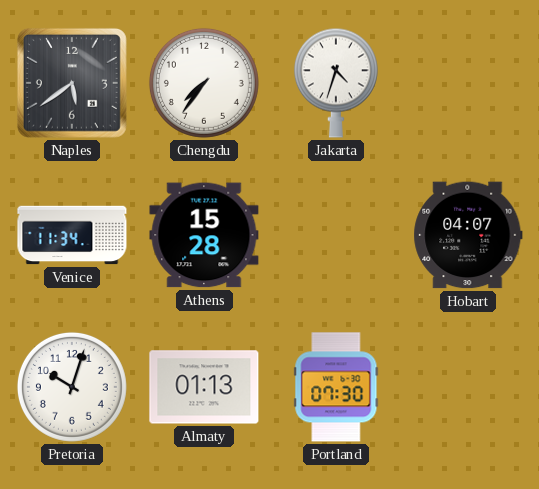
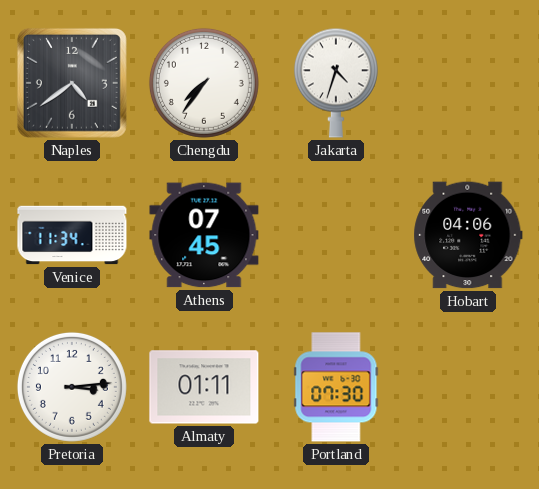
Naples: 5:39 -> 4:39
Athens: 15:28 -> 07:45
Hobart: 04:07 -> 04:06
Pretoria: 10:03 -> 3:14
Almaty: 01:13 -> 01:11
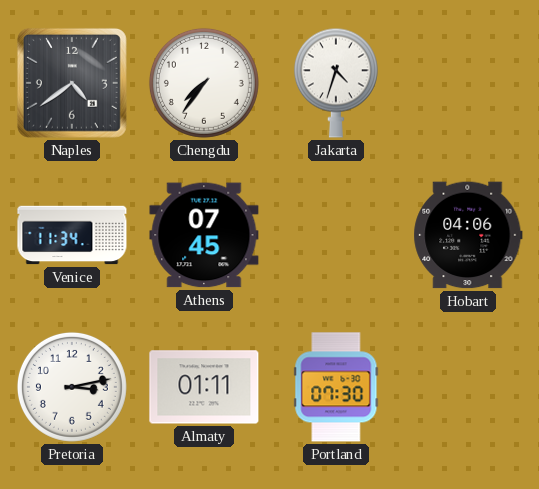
Pretoria: 3:14 -> 3:13
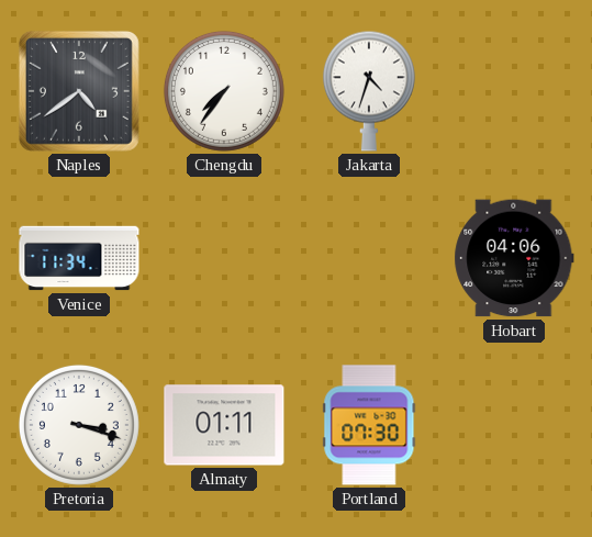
Athens: 07:45 -> none
Pretoria: 3:13 -> 3:18
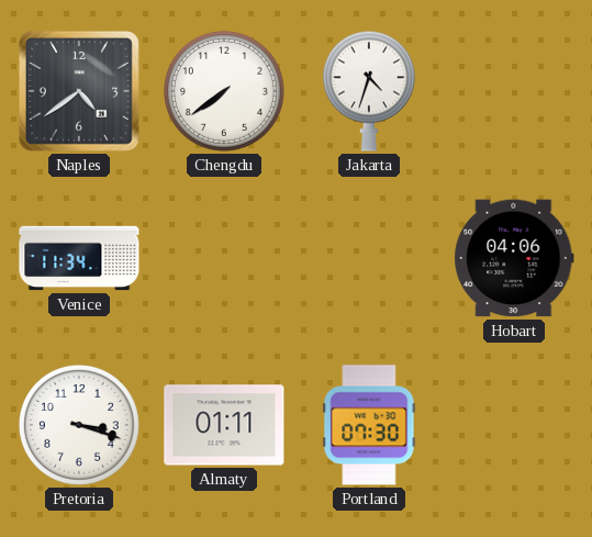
Chengdu: 7:36 -> 7:39
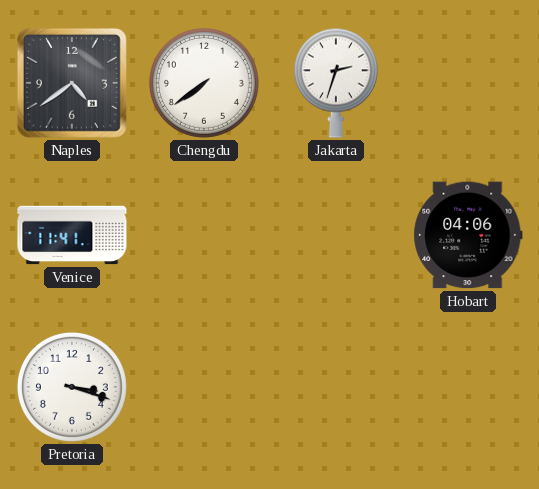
Jakarta: 4:33 -> 2:33
Venice: 11:34 -> 11:41
Almaty: 01:11 -> none
Portland: 07:30 -> none
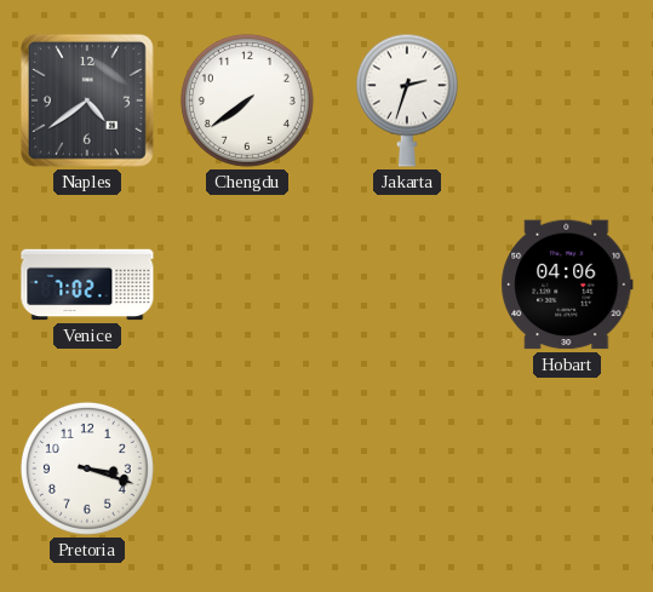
Venice: 11:41 -> 7:02
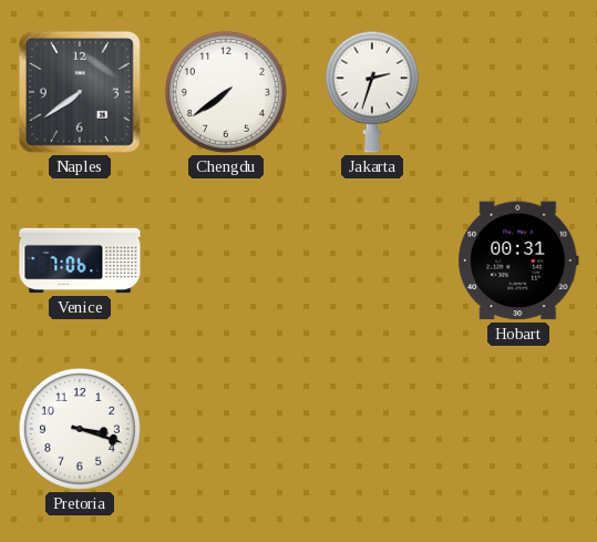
Naples: 4:39 -> 7:39
Venice: 7:02 -> 7:06
Hobart: 04:06 -> 00:31
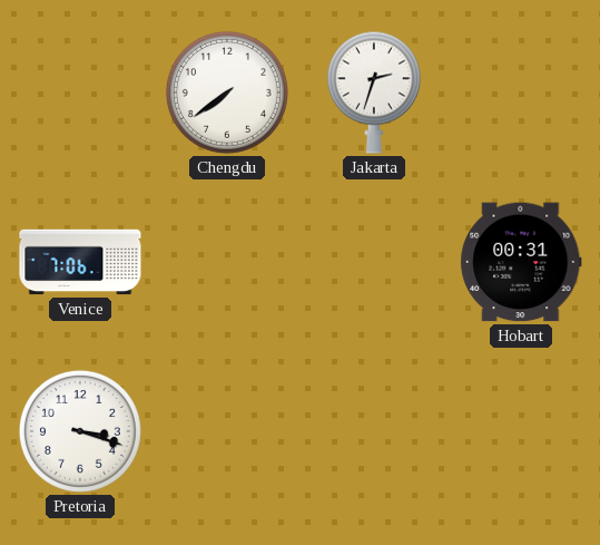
Naples: 7:39 -> none
